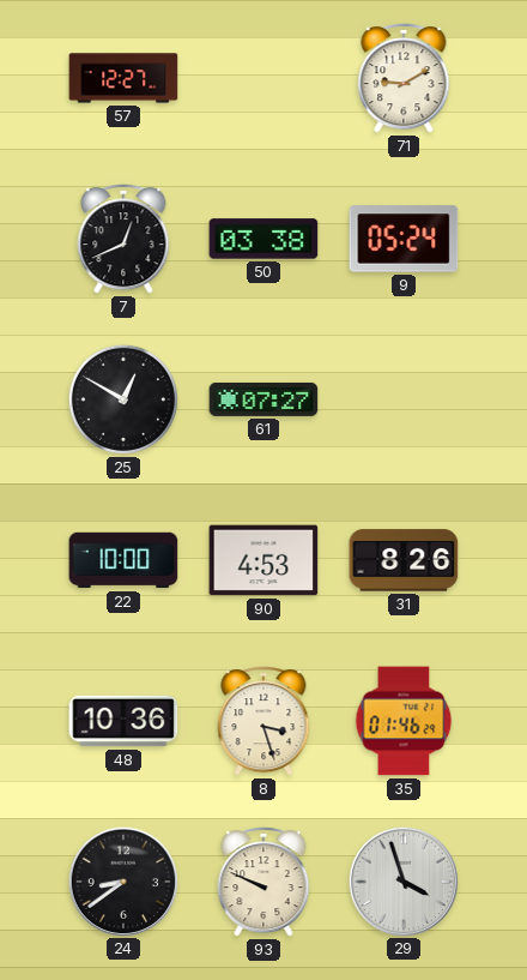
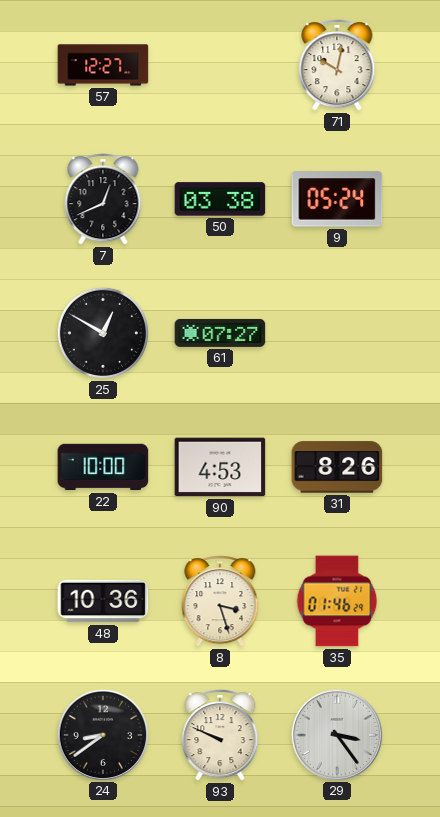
71: 9:10 -> 10:02
29: 3:57 -> 3:24
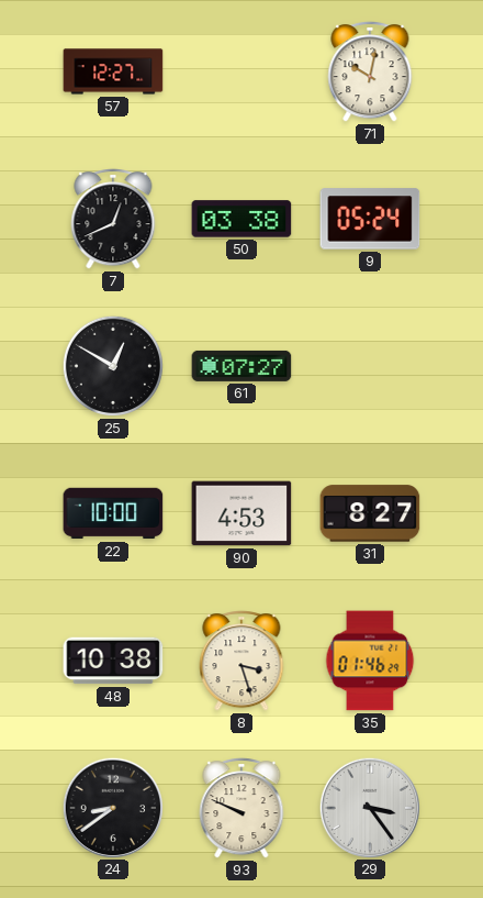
31: 8:26 -> 8:27
48: 10:36 -> 10:38
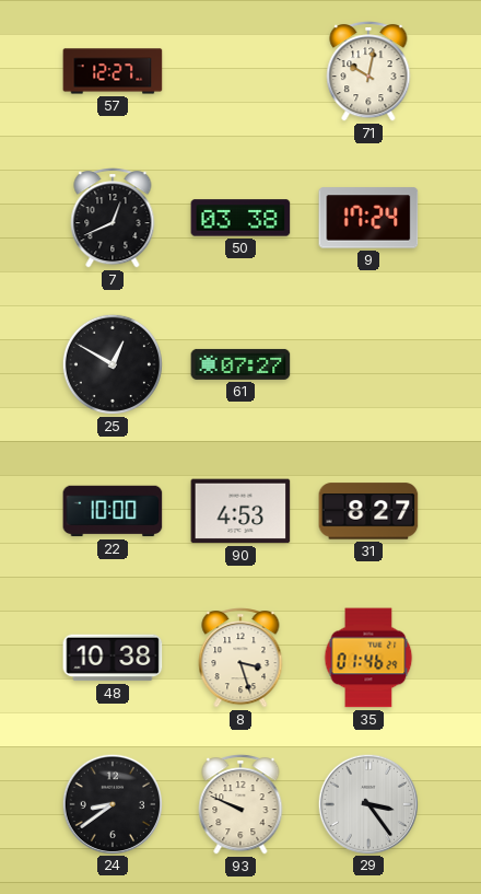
9: 05:24 -> 17:24
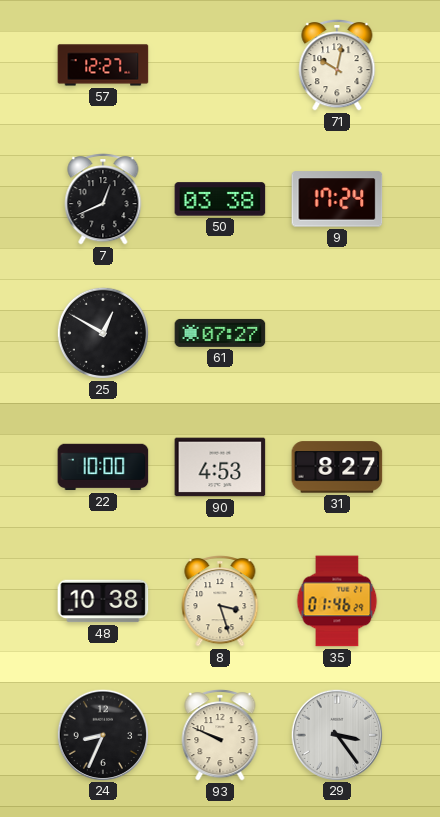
24: 8:39 -> 8:34
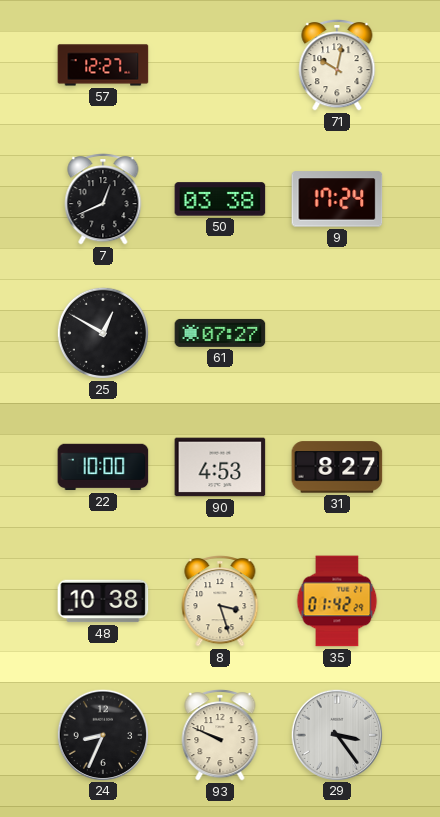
35: 01:46 -> 01:42
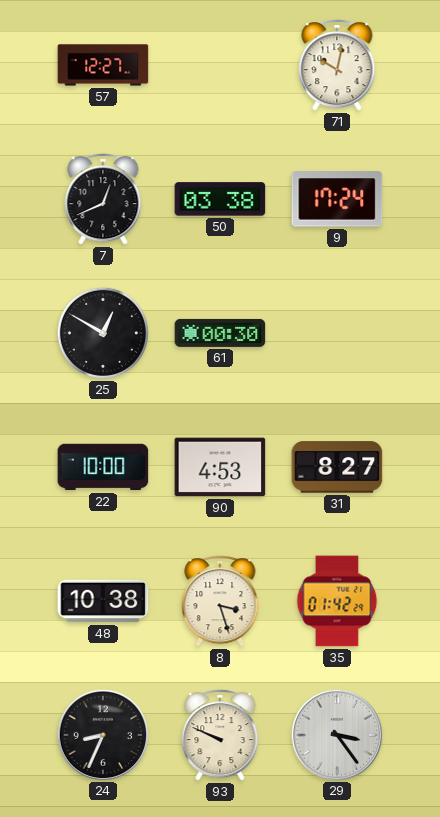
61: 07:27 -> 00:30
